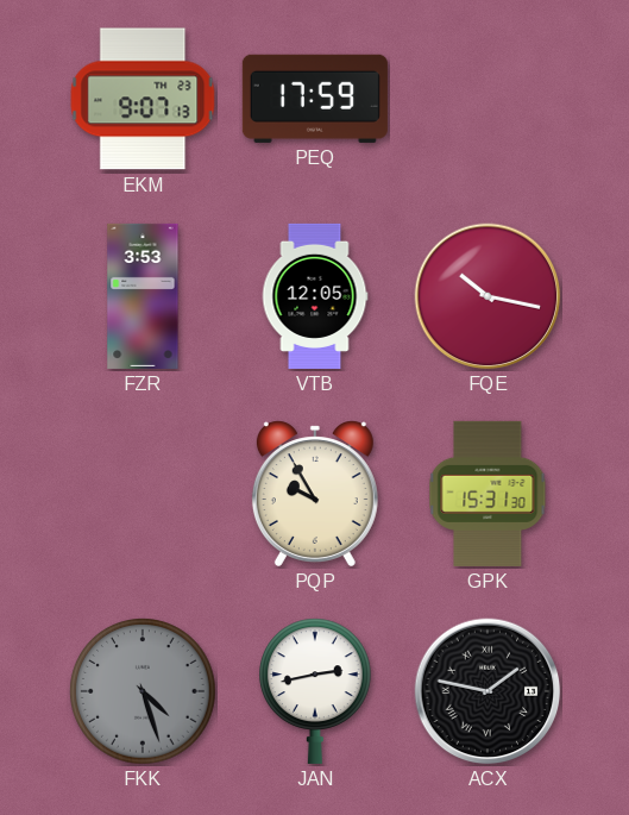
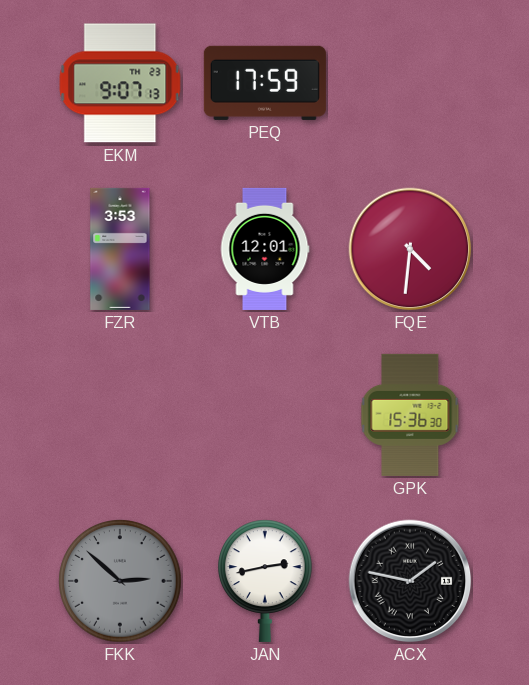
VTB: 12:05 -> 12:01
FQE: 10:17 -> 4:31
PQP: 9:55 -> none
GPK: 15:31 -> 15:36
FKK: 4:27 -> 2:52
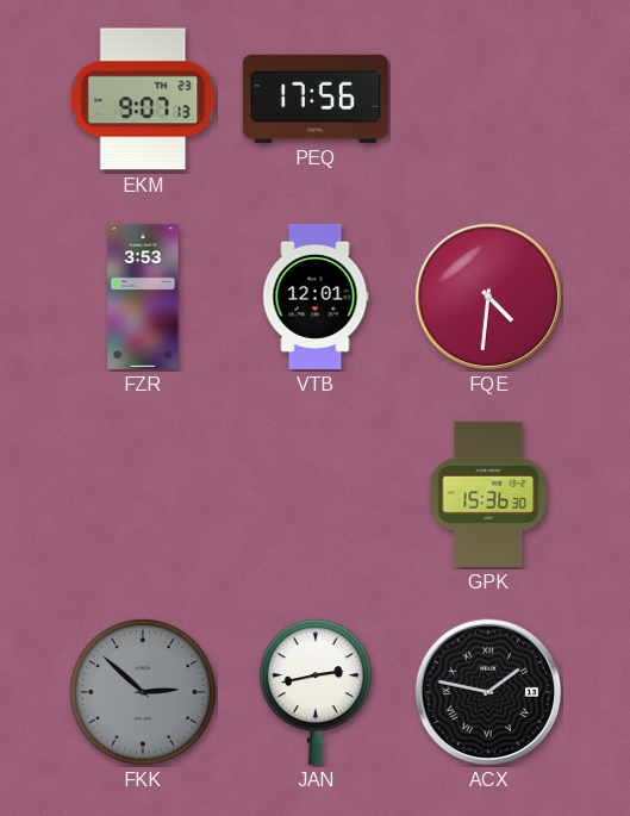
PEQ: 17:59 -> 17:56
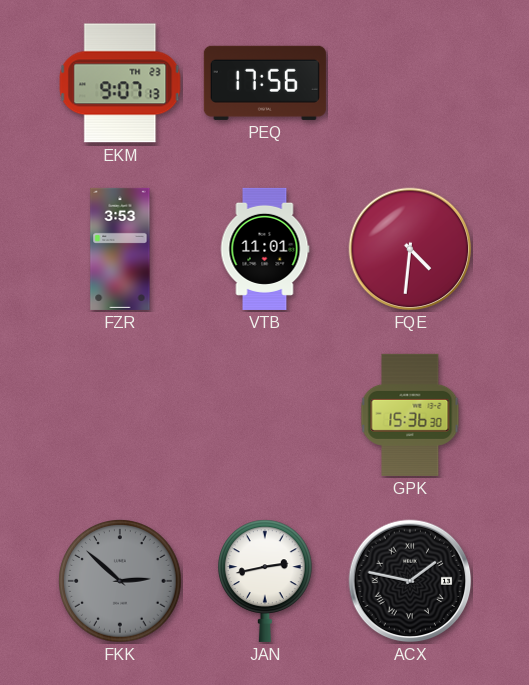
VTB: 12:01 -> 11:01
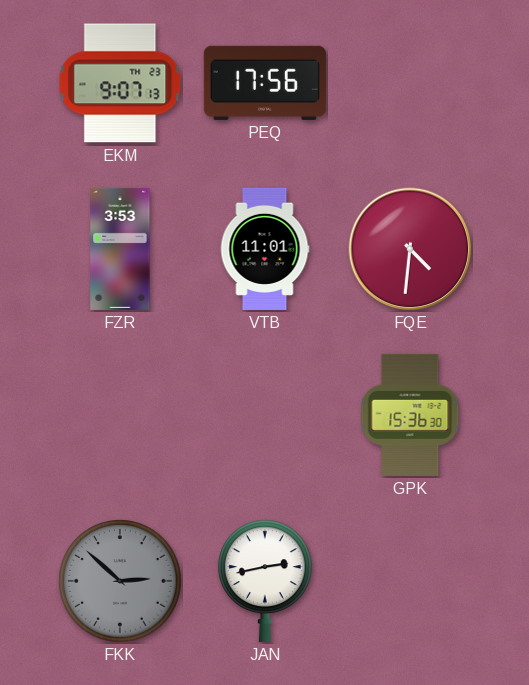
ACX: 1:47 -> none
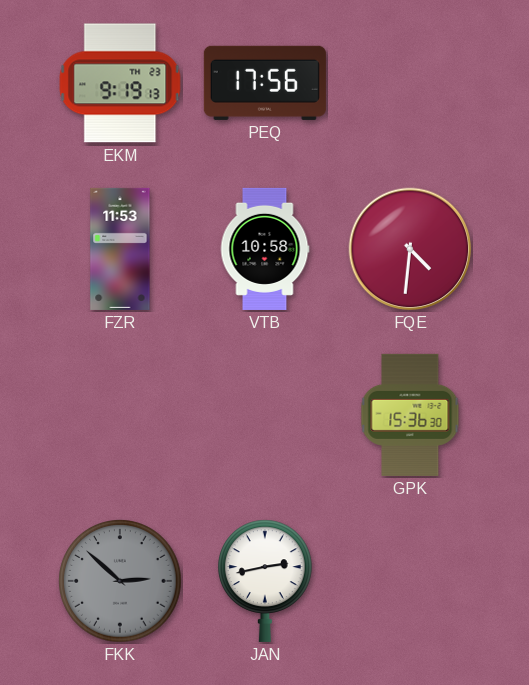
EKM: 9:07 -> 9:19
FZR: 3:53 -> 11:53
VTB: 11:01 -> 10:58
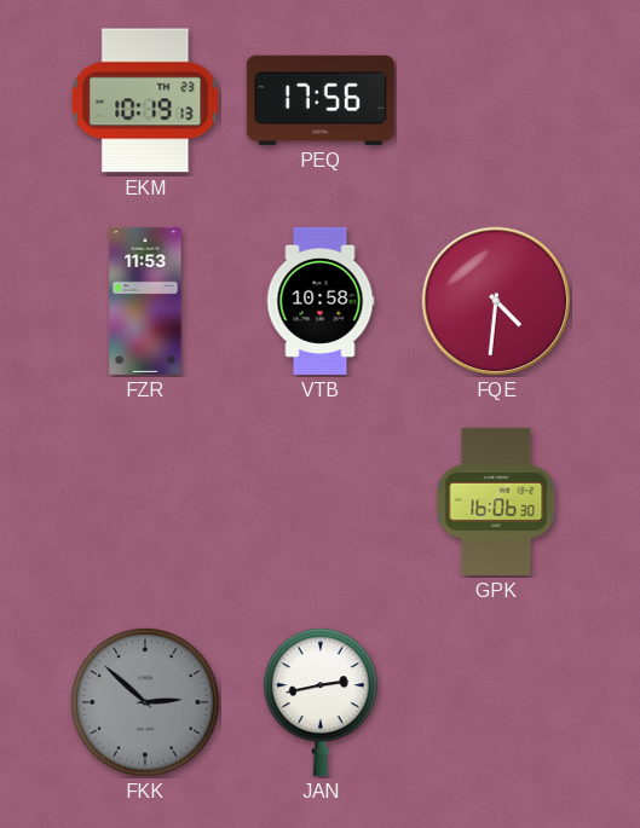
EKM: 9:19 -> 10:19
GPK: 15:36 -> 16:06
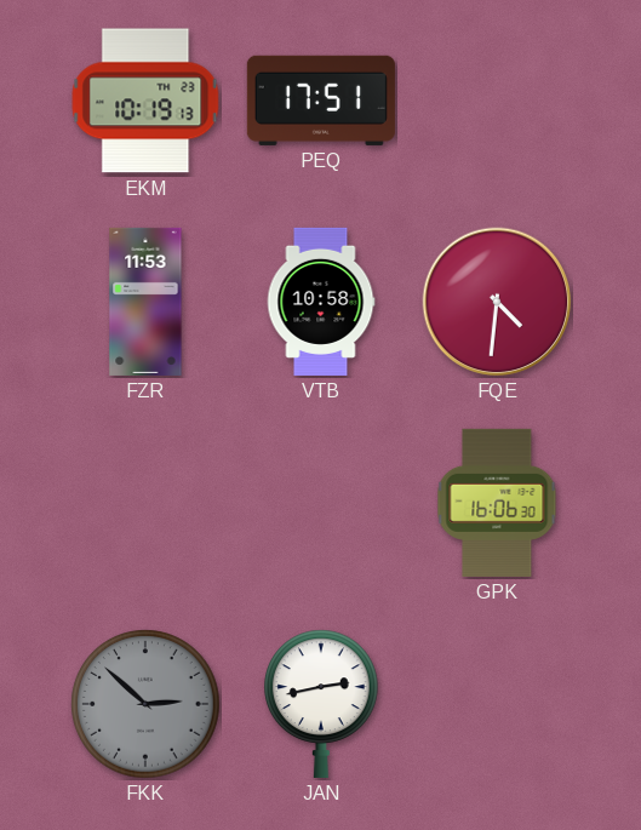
PEQ: 17:56 -> 17:51
